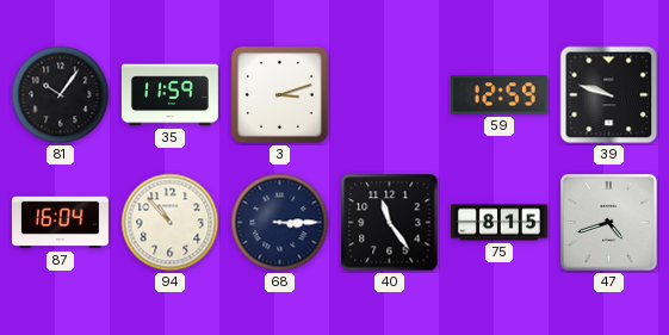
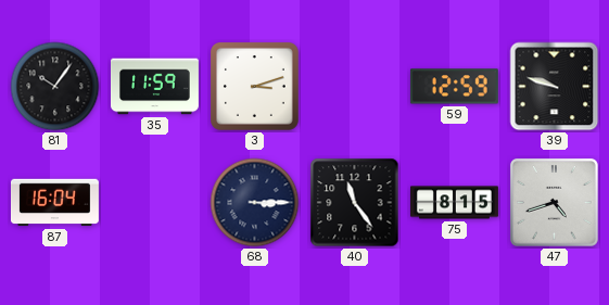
94: 10:53 -> none
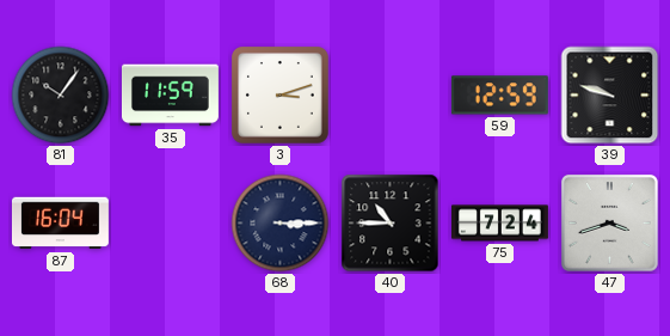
40: 11:24 -> 10:45
75: 8:15 -> 7:24
47: 4:42 -> 3:42
